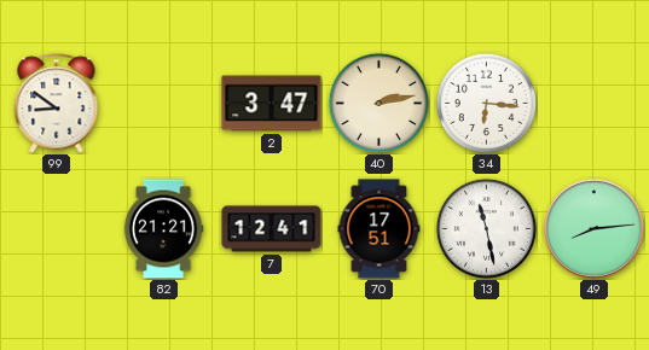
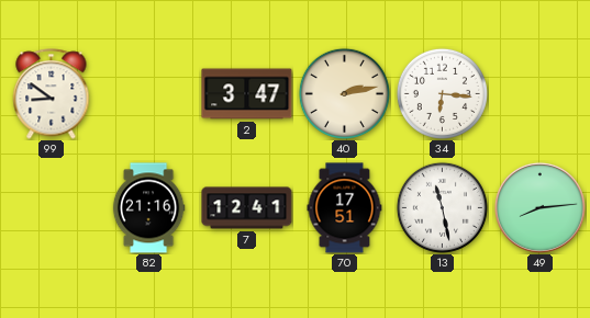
82: 21:21 -> 21:16
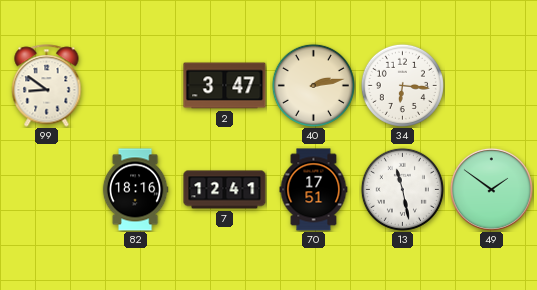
82: 21:16 -> 18:16
49: 8:14 -> 1:51
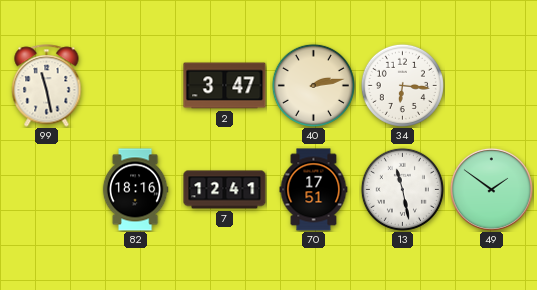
99: 8:51 -> 11:28
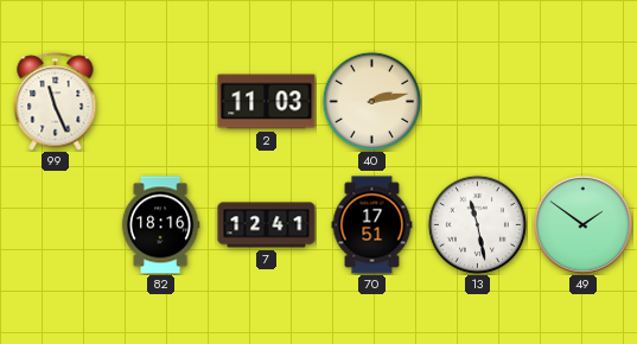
99: 11:28 -> 11:26
2: 3:47 -> 11:03
34: 6:16 -> none
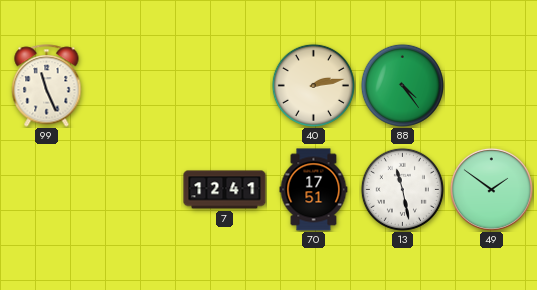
2: 11:03 -> none
88: none -> 4:24
82: 18:16 -> none
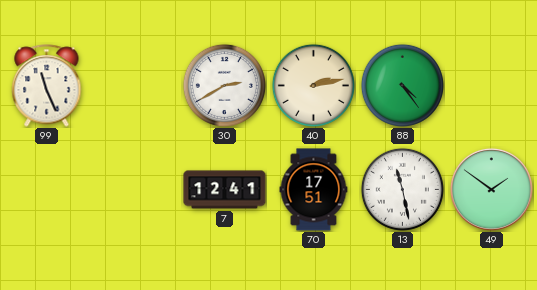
30: none -> 2:40
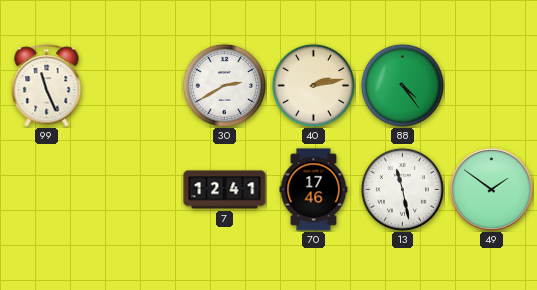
70: 17:51 -> 17:46
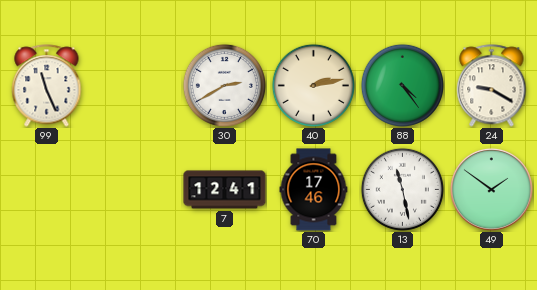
24: none -> 9:20
